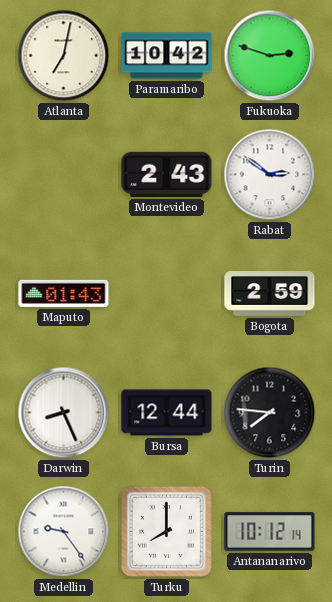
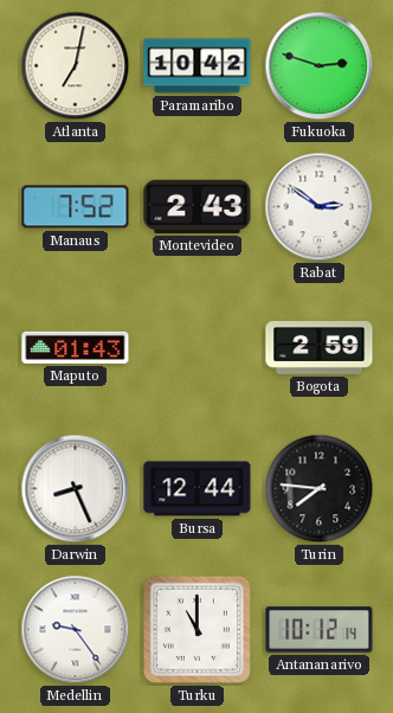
Manaus: none -> 7:52
Turku: 8:00 -> 11:00
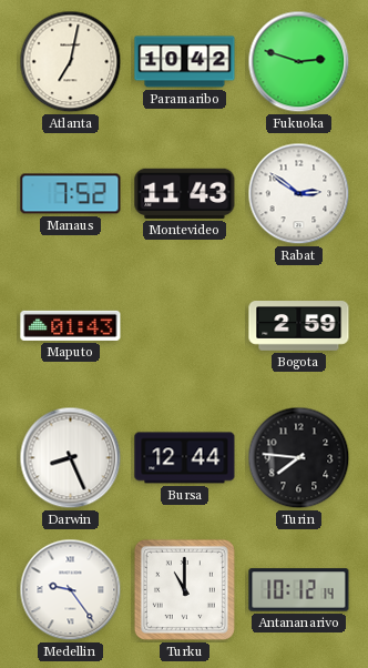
Montevideo: 2:43 -> 11:43
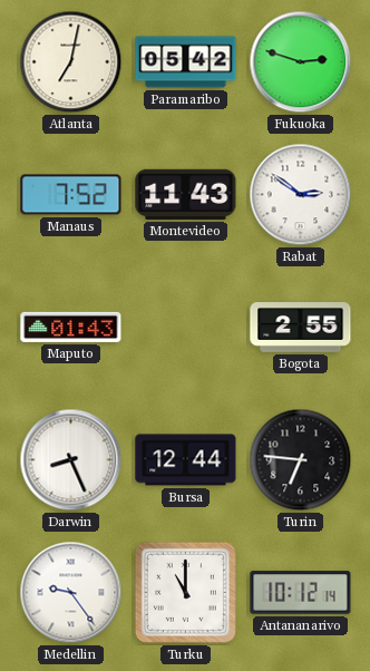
Paramaribo: 10:42 -> 05:42
Bogota: 2:59 -> 2:55
Turin: 7:46 -> 6:46
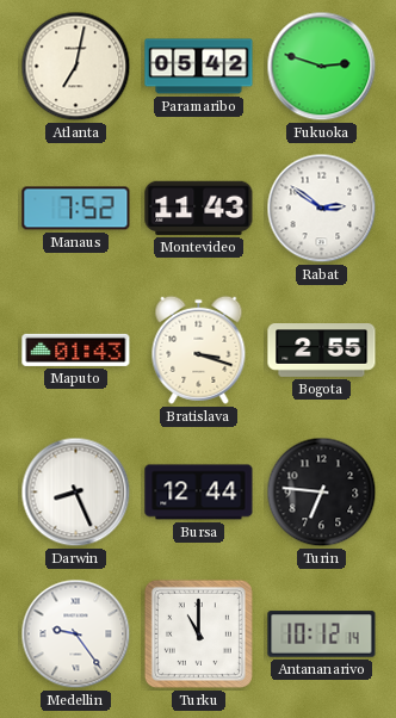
Bratislava: none -> 3:18
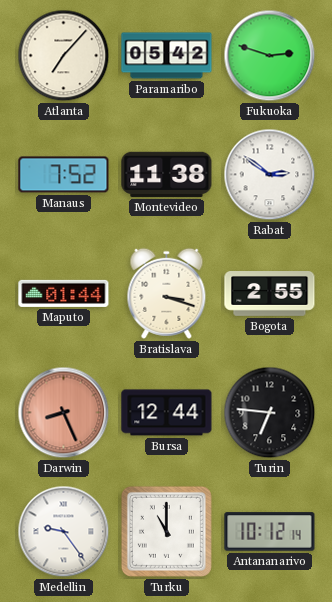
Atlanta: 7:02 -> 7:07
Montevideo: 11:43 -> 11:38
Maputo: 01:43 -> 01:44
Darwin dial: white -> salmon
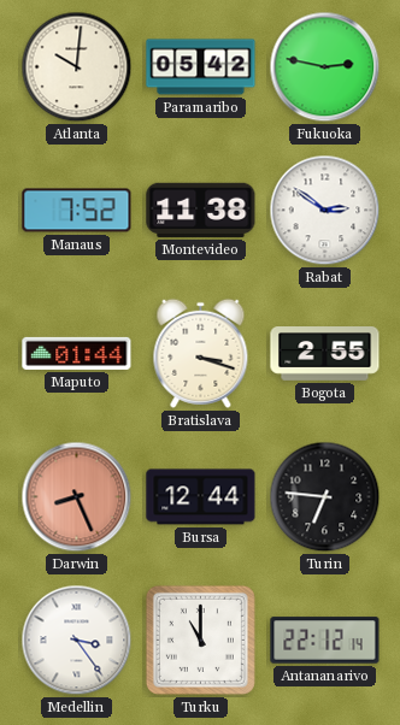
Atlanta: 7:07 -> 10:01
Fukuoka: 2:48 -> 2:47
Medellin: 9:24 -> 3:24
Antananarivo: 10:12 -> 22:12
